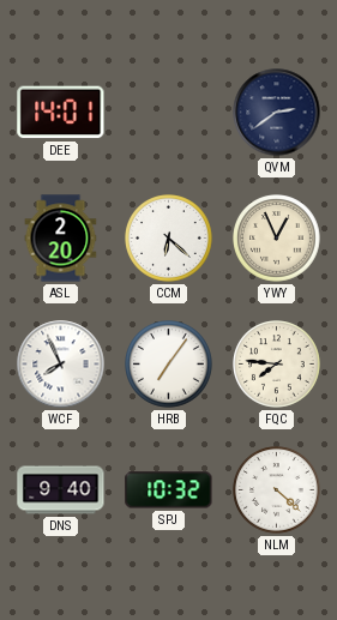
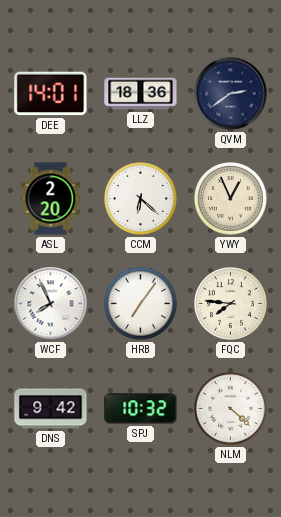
LLZ: none -> 18:36
DNS: 9:40 -> 9:42
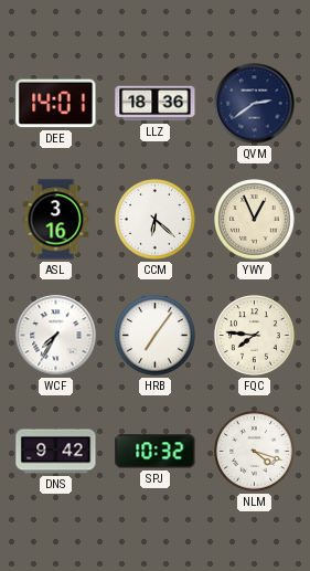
ASL: 2:20 -> 3:16
WCF: 7:56 -> 7:35
NLM: 4:22 -> 4:18
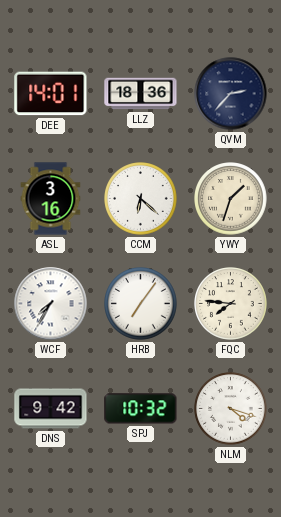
QVM: 2:39 -> 2:37
YWY: 12:56 -> 1:33
